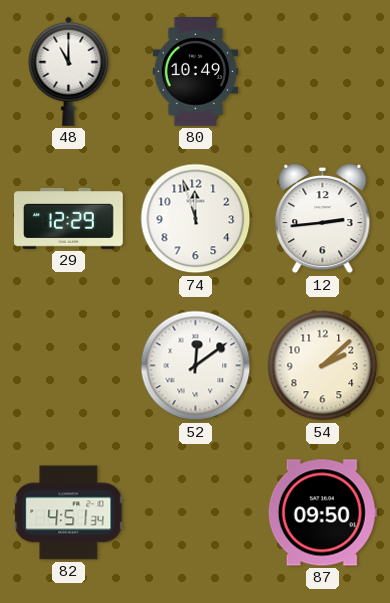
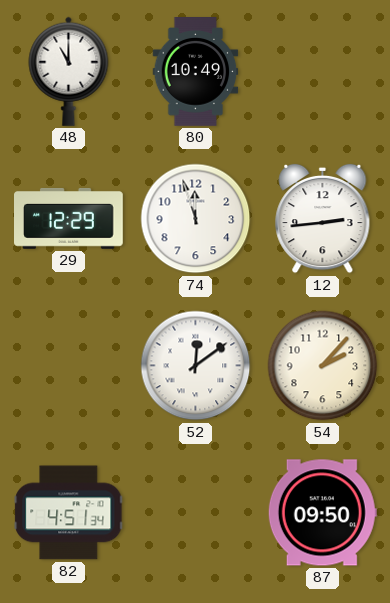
54: 2:08 -> 2:07
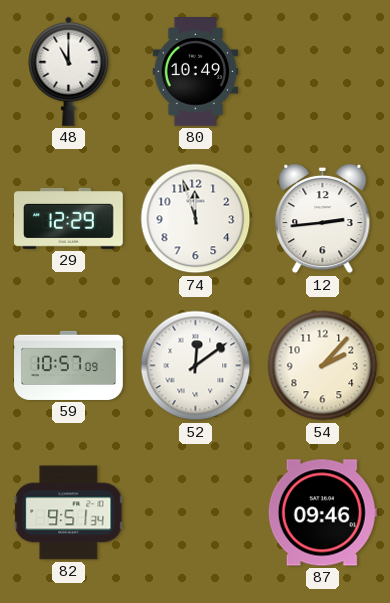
59: none -> 10:57
82: 4:51 -> 9:51
87: 09:50 -> 09:46
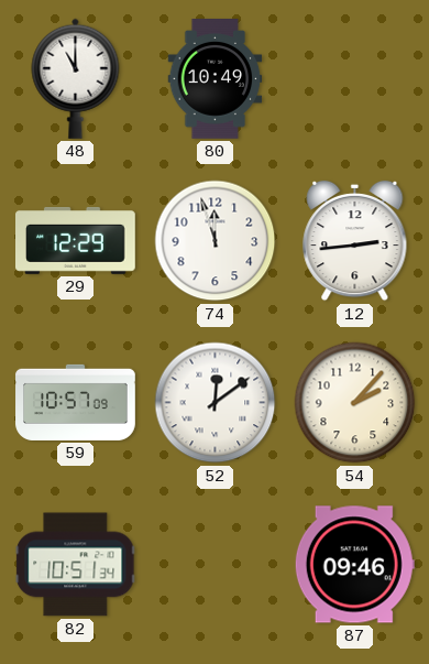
82: 9:51 -> 10:51
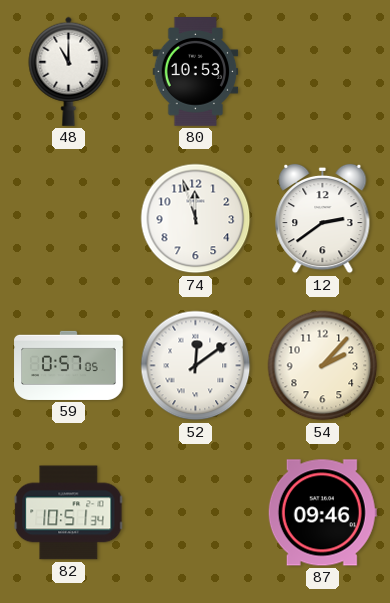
80: 10:49 -> 10:53
29: 12:29 -> none
12: 2:44 -> 2:39
59: 10:57 -> 0:57
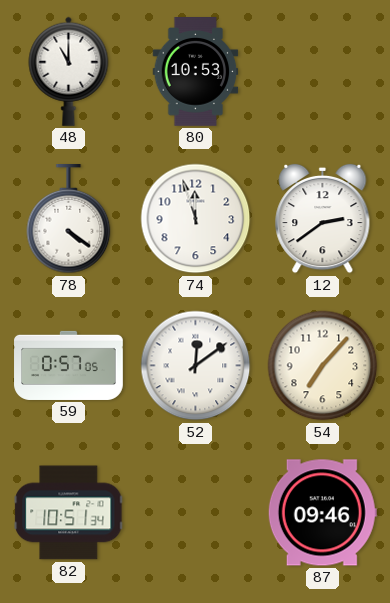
78: none -> 4:21
54: 2:07 -> 7:07
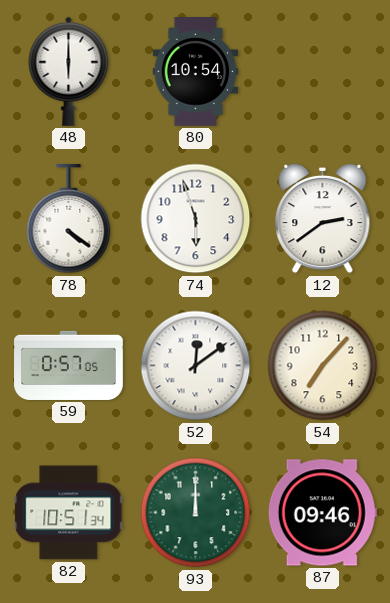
48: 11:00 -> 6:00
80: 10:53 -> 10:54
74: 11:57 -> 5:57
93: none -> 12:00
